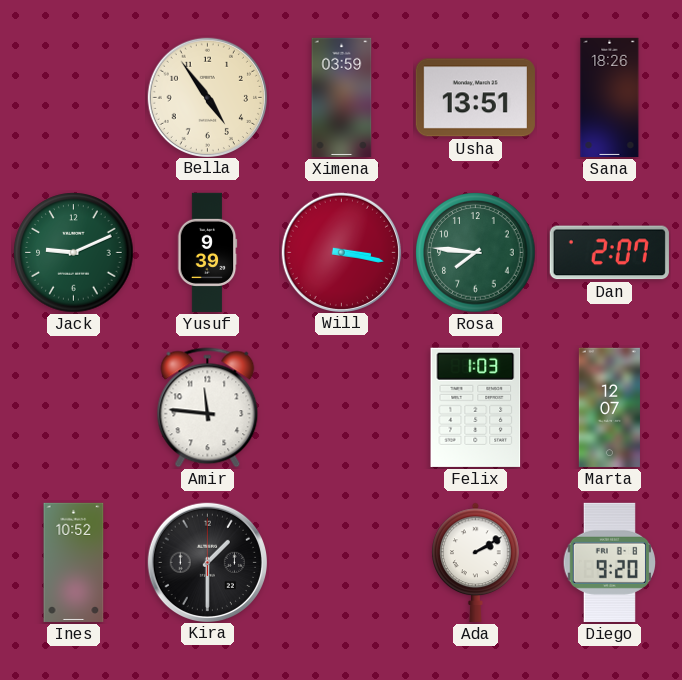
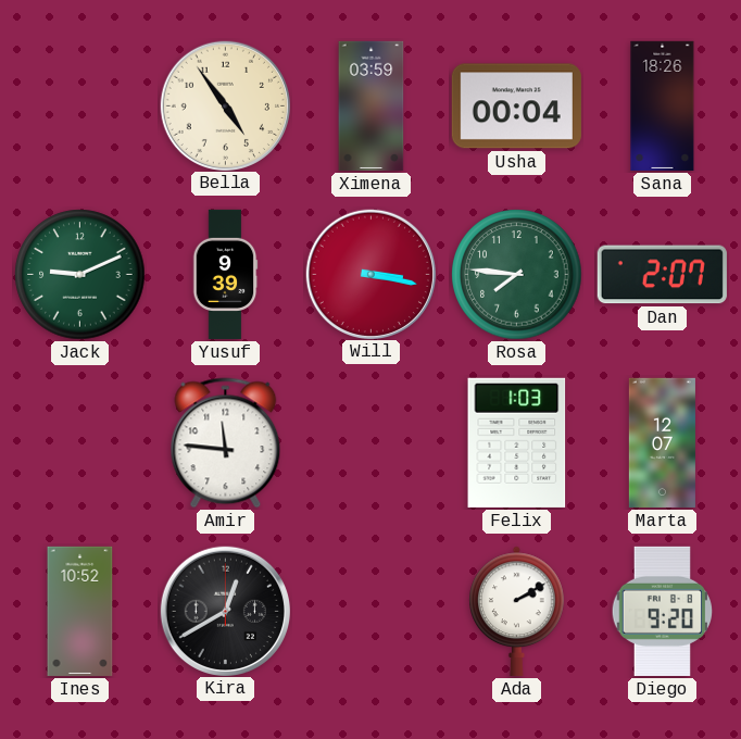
Usha: 13:51 -> 00:04
Kira: 1:30 -> 12:40
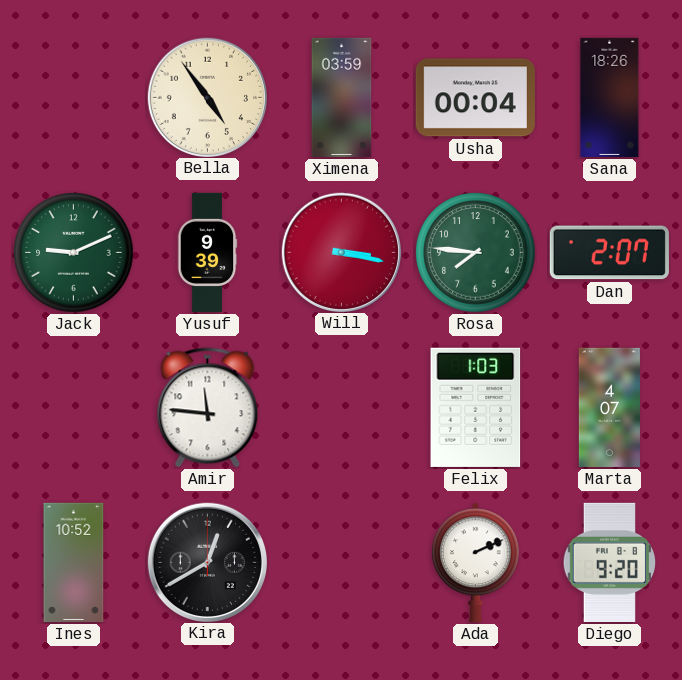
Marta: 12:07 -> 4:07
Ada: 2:10 -> 2:11
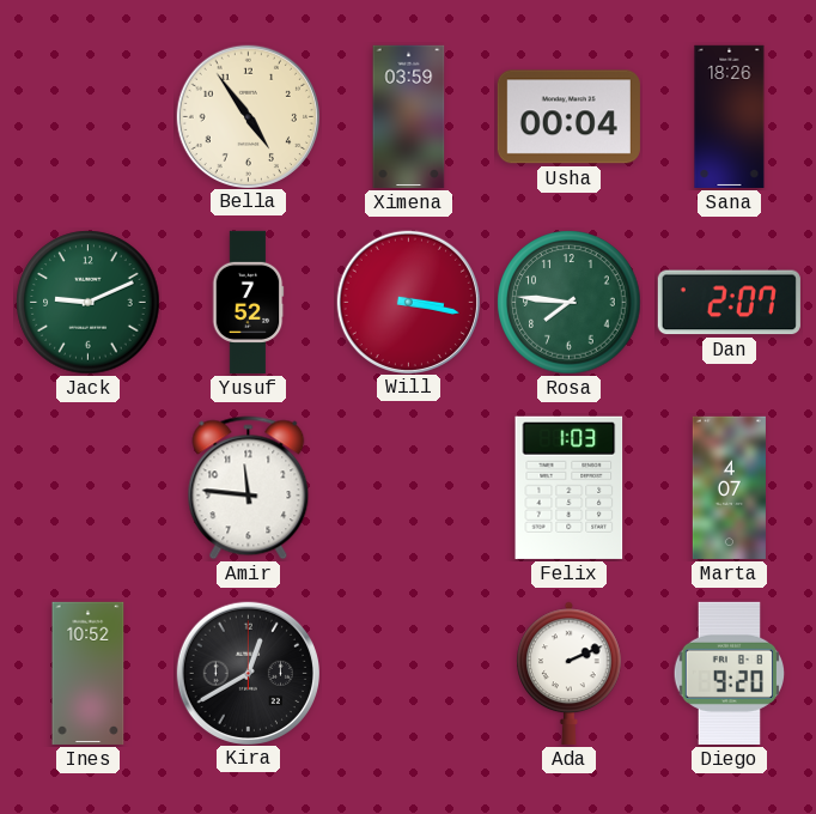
Yusuf: 9:39 -> 7:52
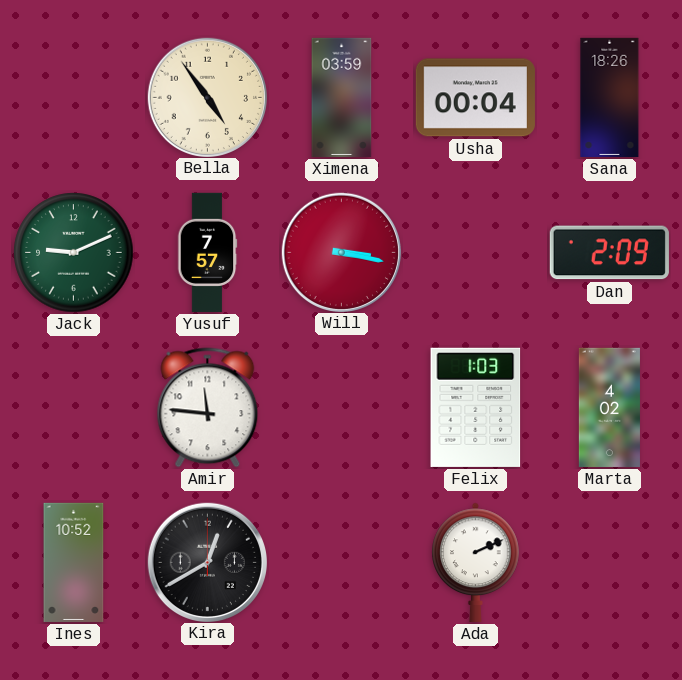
Yusuf: 7:52 -> 7:57
Rosa: 7:46 -> none
Dan: 2:07 -> 2:09
Marta: 4:07 -> 4:02
Diego: 9:20 -> none
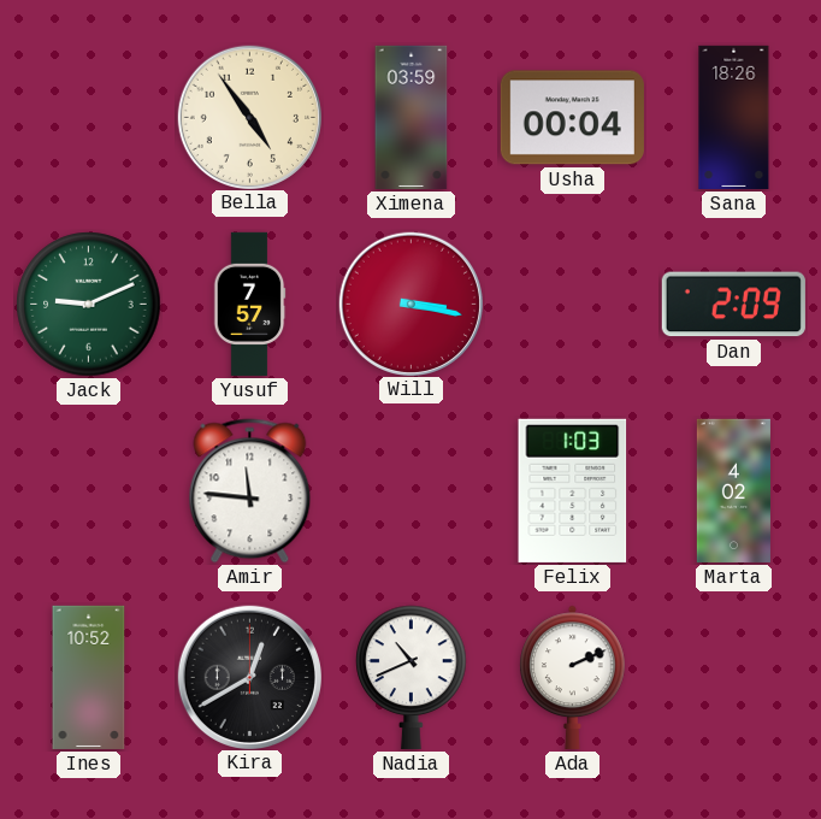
Nadia: none -> 10:41
